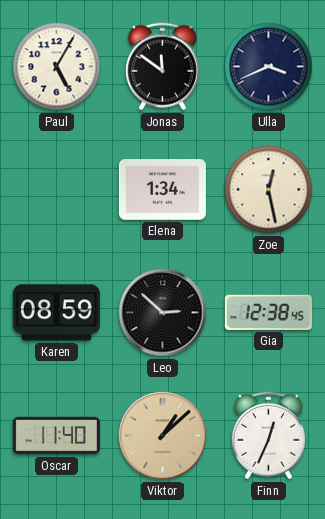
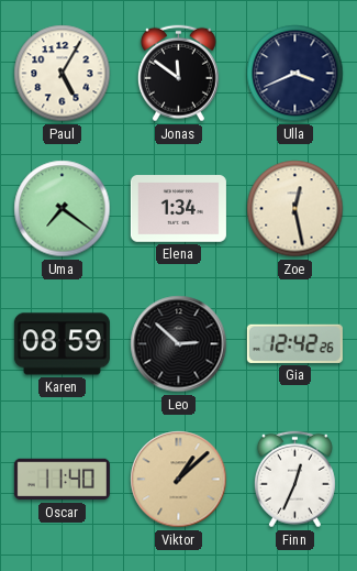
Uma: none -> 7:21
Gia: 12:38 -> 12:42
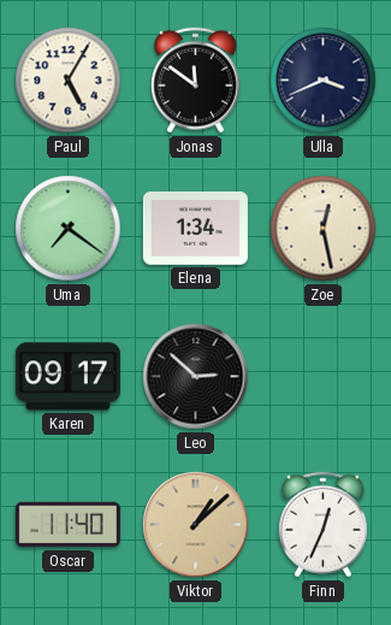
Karen: 08:59 -> 09:17
Gia: 12:42 -> none
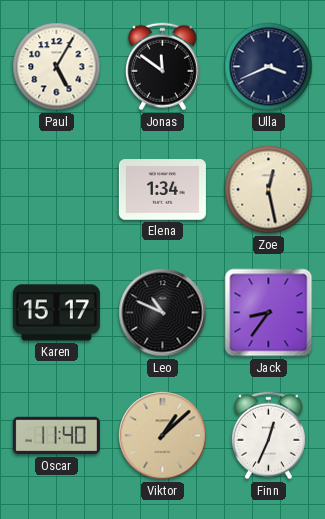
Uma: 7:21 -> none
Karen: 09:17 -> 15:17
Leo: 2:52 -> 10:49
Jack: none -> 8:36
